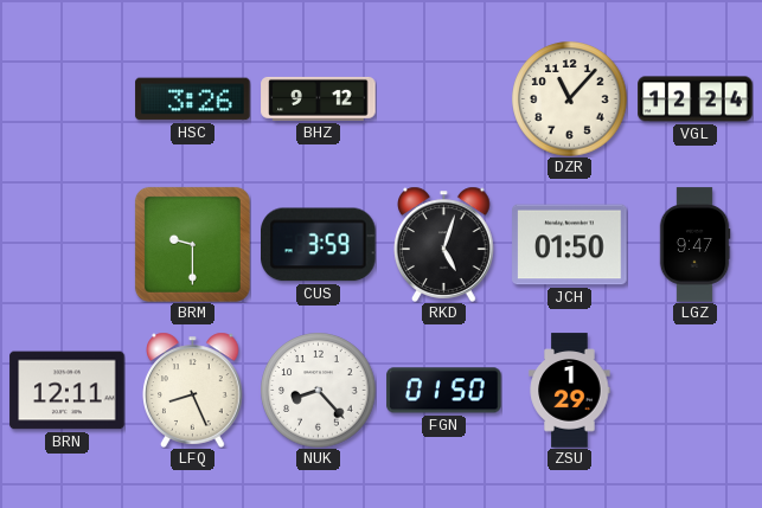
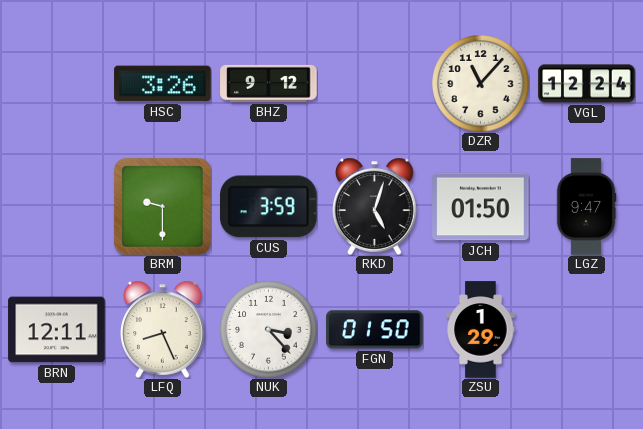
NUK: 8:23 -> 3:23
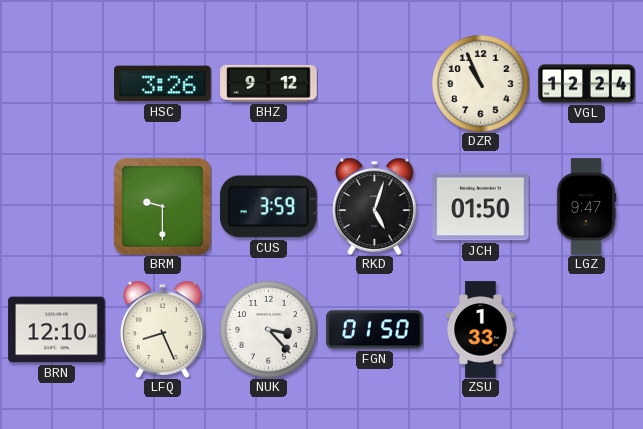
DZR: 11:07 -> 10:56
BRN: 12:11 -> 12:10
ZSU: 1:29 -> 1:33
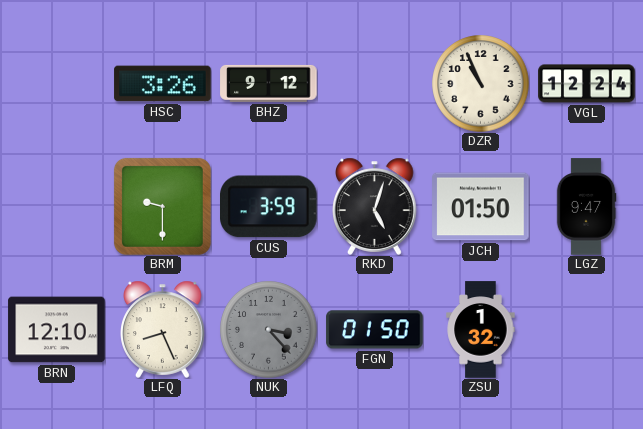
NUK dial: white -> grey
ZSU: 1:33 -> 1:32
